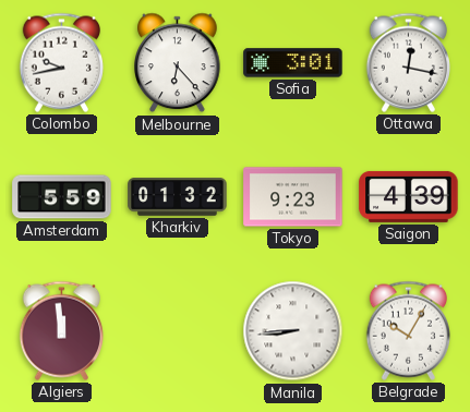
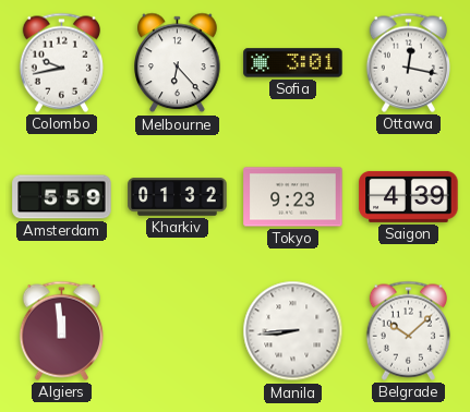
Belgrade: 10:05 -> 10:08
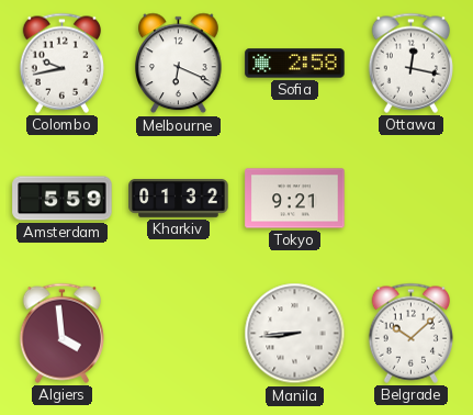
Melbourne: 6:23 -> 6:19
Sofia: 3:01 -> 2:58
Tokyo: 9:23 -> 9:21
Saigon: 4:39 -> none
Algiers: 11:59 -> 3:59
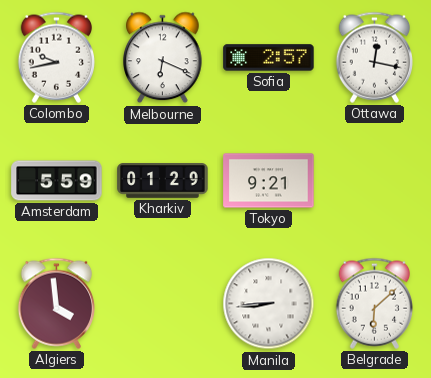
Sofia: 2:58 -> 2:57
Kharkiv: 01:32 -> 01:29
Belgrade: 10:08 -> 6:08
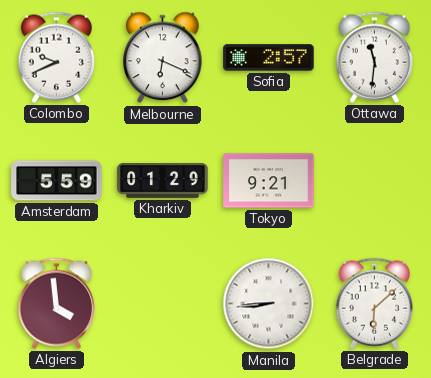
Colombo: 9:43 -> 9:41
Ottawa: 12:17 -> 11:31
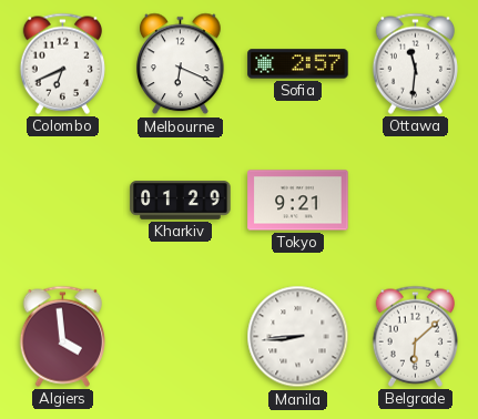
Colombo: 9:41 -> 6:41
Amsterdam: 5:59 -> none
